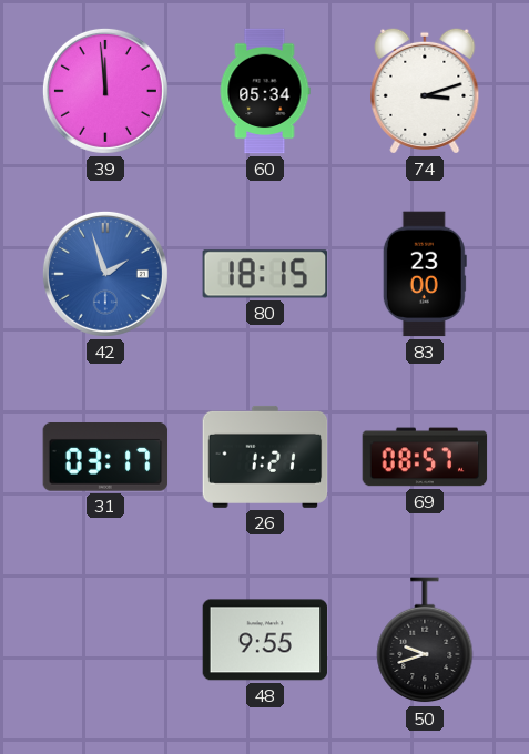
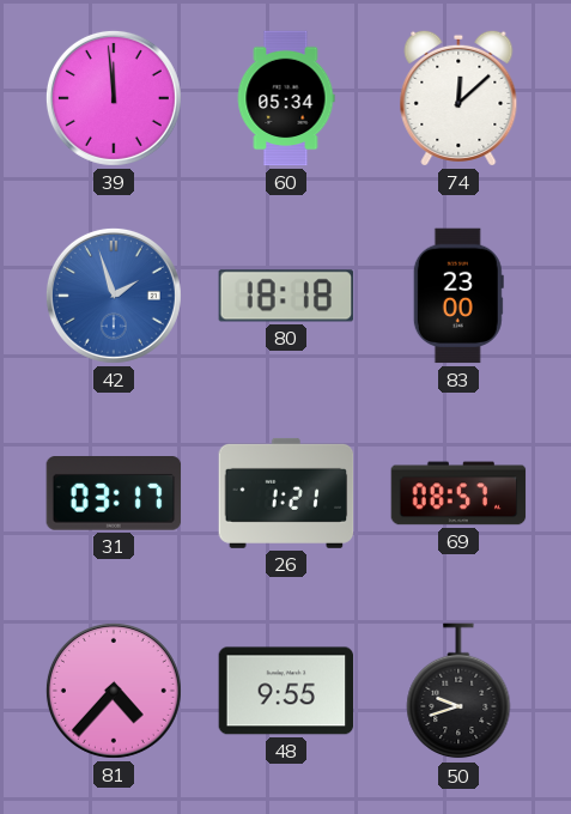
74: 3:12 -> 12:08
80: 18:15 -> 18:18
81: none -> 4:37
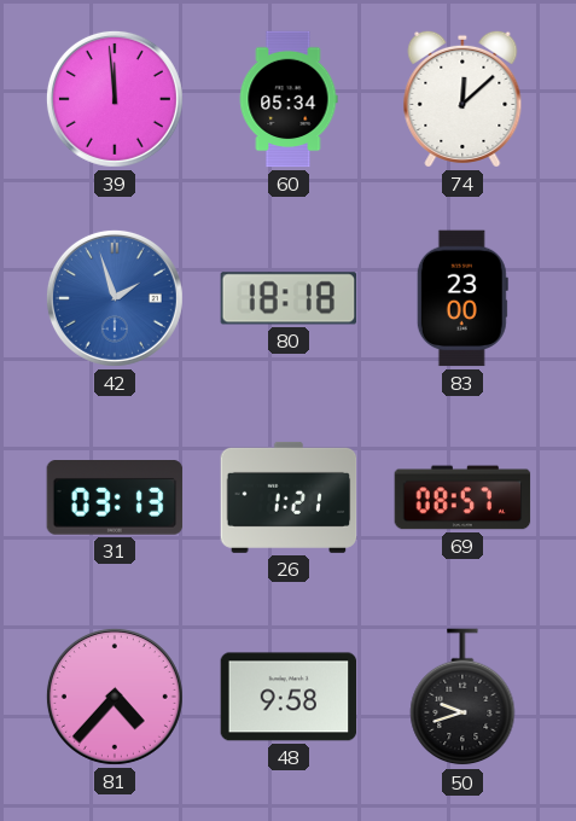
31: 03:17 -> 03:13
48: 9:55 -> 9:58
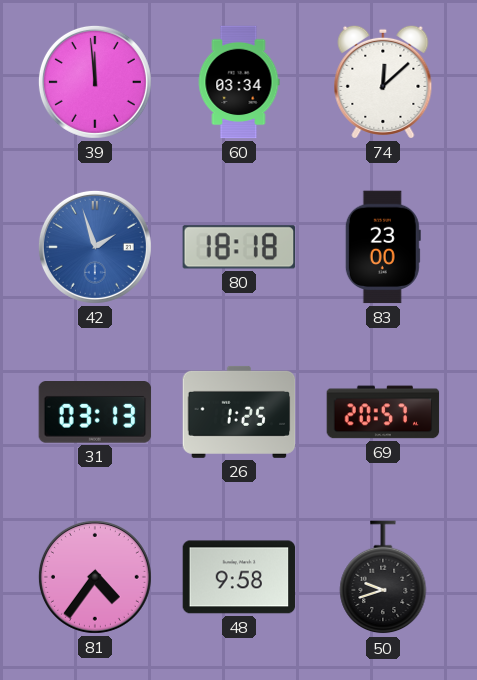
60: 05:34 -> 03:34
26: 1:21 -> 1:25
69: 08:57 -> 20:57
81: 4:37 -> 4:36
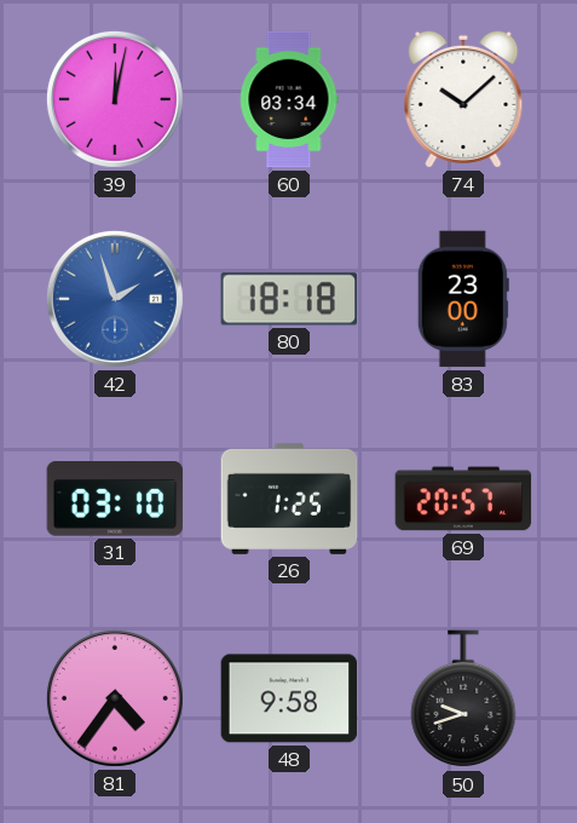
39: 11:59 -> 12:02
74: 12:08 -> 10:08
31: 03:13 -> 03:10
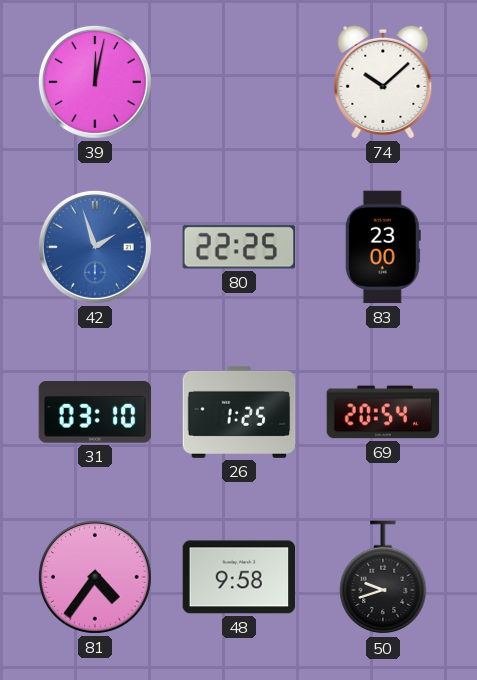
60: 03:34 -> none
80: 18:18 -> 22:25
69: 20:57 -> 20:54
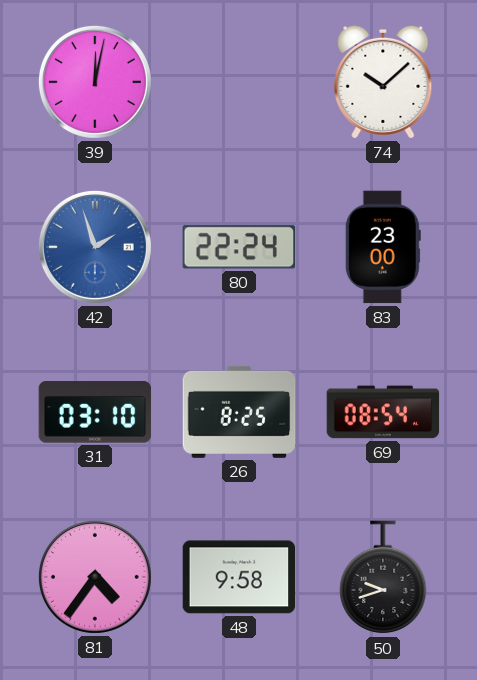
80: 22:25 -> 22:24
26: 1:25 -> 8:25
69: 20:54 -> 08:54
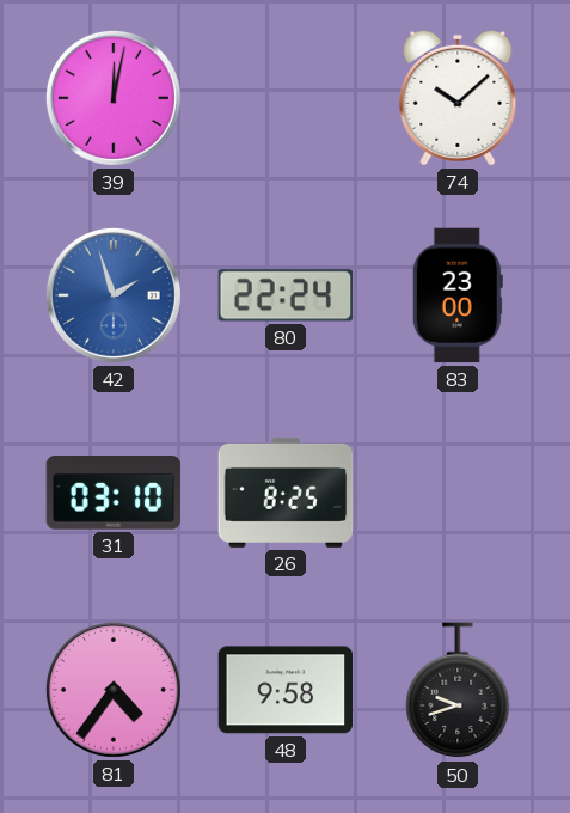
69: 08:54 -> none
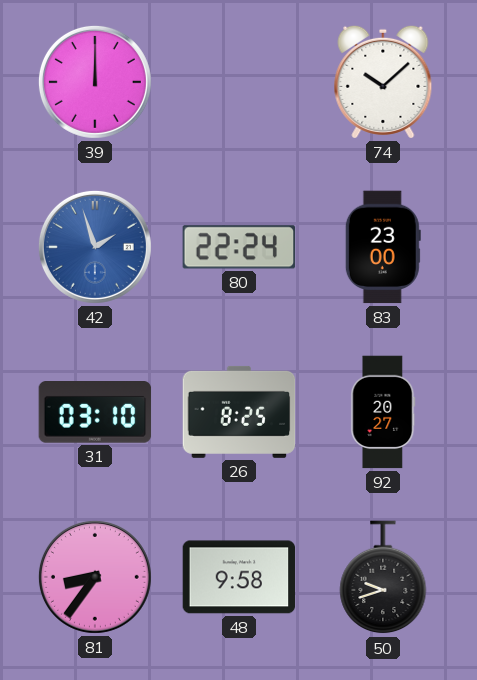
39: 12:02 -> 12:00
92: none -> 20:27
81: 4:36 -> 8:36
